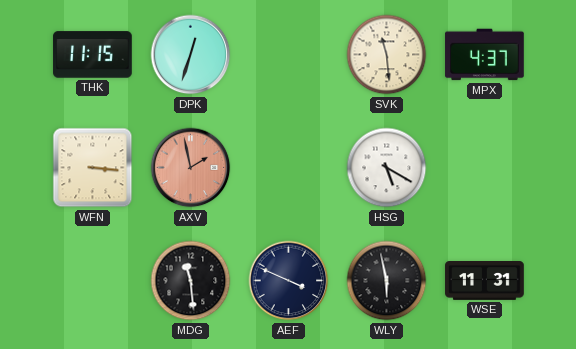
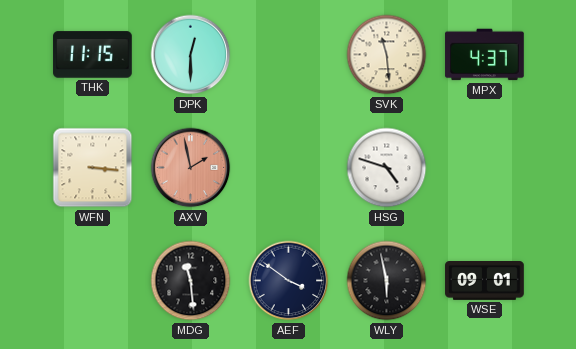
DPK: 12:33 -> 12:30
HSG: 5:20 -> 4:48
AEF: 3:49 -> 3:51
WSE: 11:31 -> 09:01
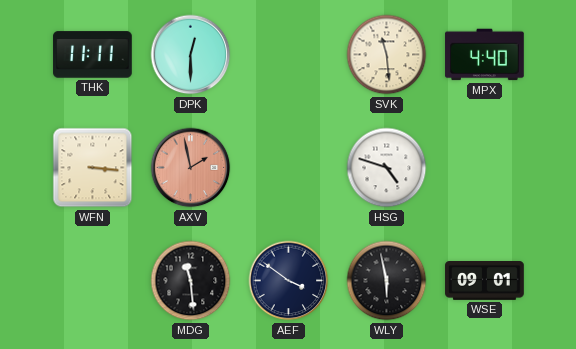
THK: 11:15 -> 11:11
MPX: 4:37 -> 4:40
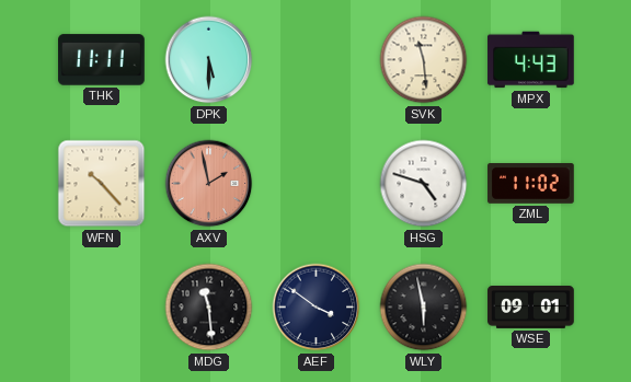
DPK: 12:30 -> 5:30
MPX: 4:40 -> 4:43
WFN: 3:16 -> 10:23
ZML: none -> 11:02
